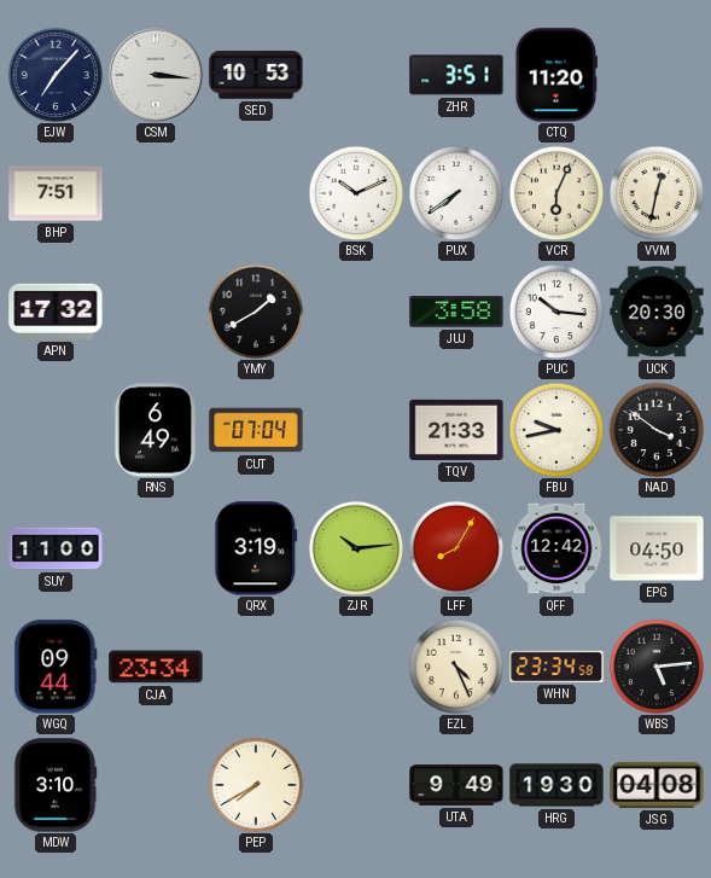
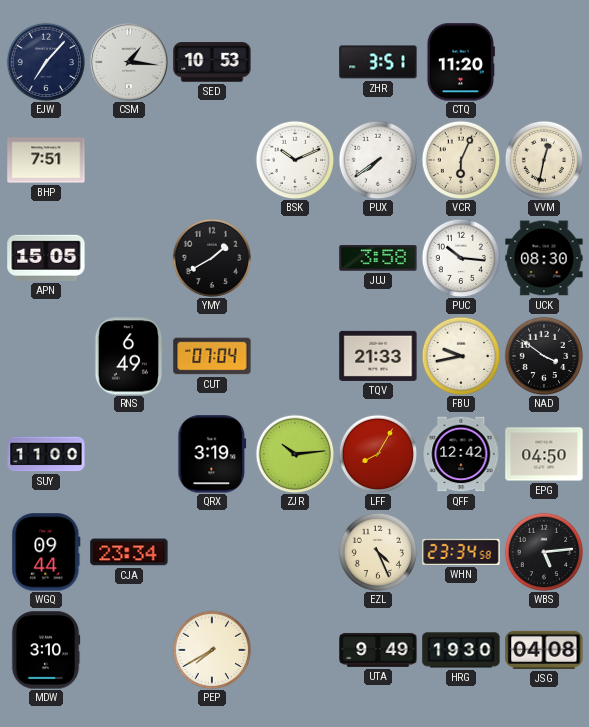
CSM: 3:16 -> 1:16
APN: 17:32 -> 15:05
UCK: 20:30 -> 08:30
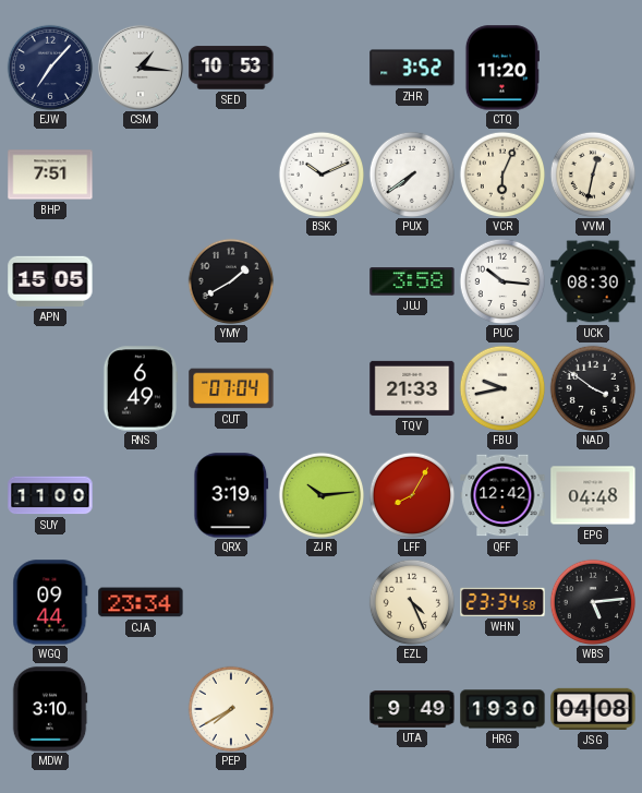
ZHR: 3:51 -> 3:52
EPG: 04:50 -> 04:48
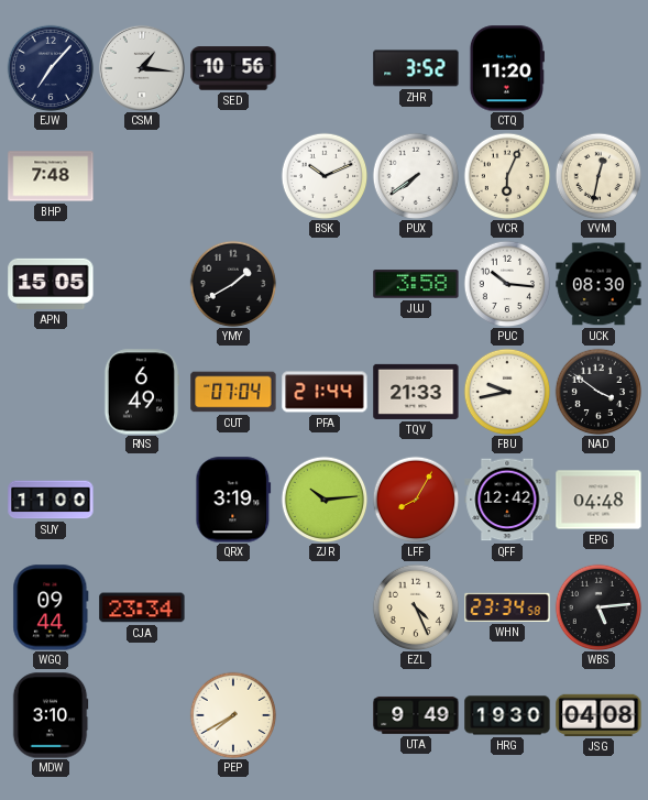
SED: 10:53 -> 10:56
BHP: 7:51 -> 7:48
PFA: none -> 21:44
